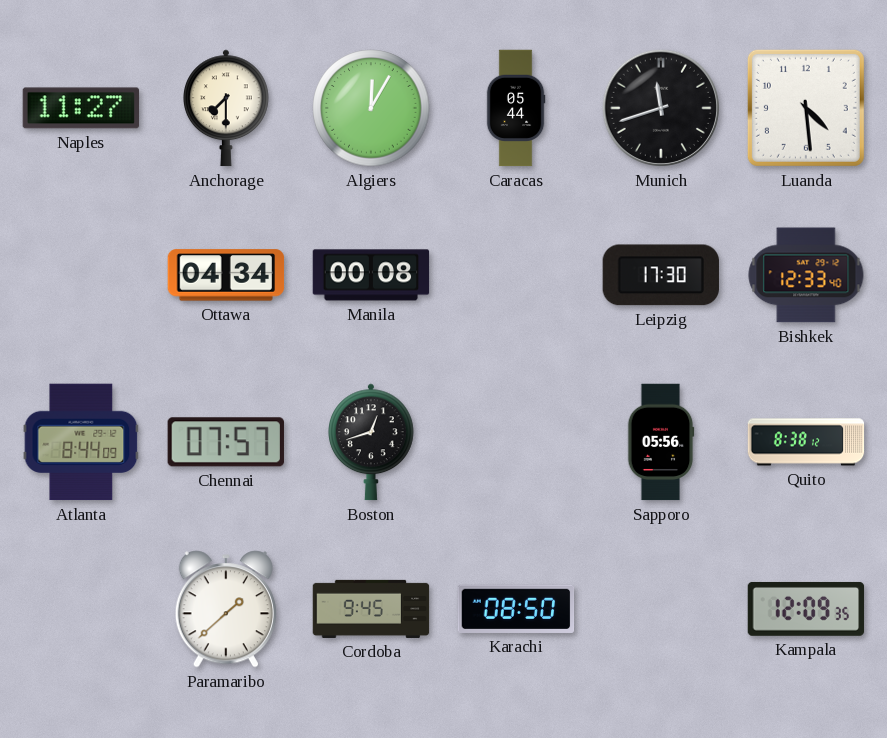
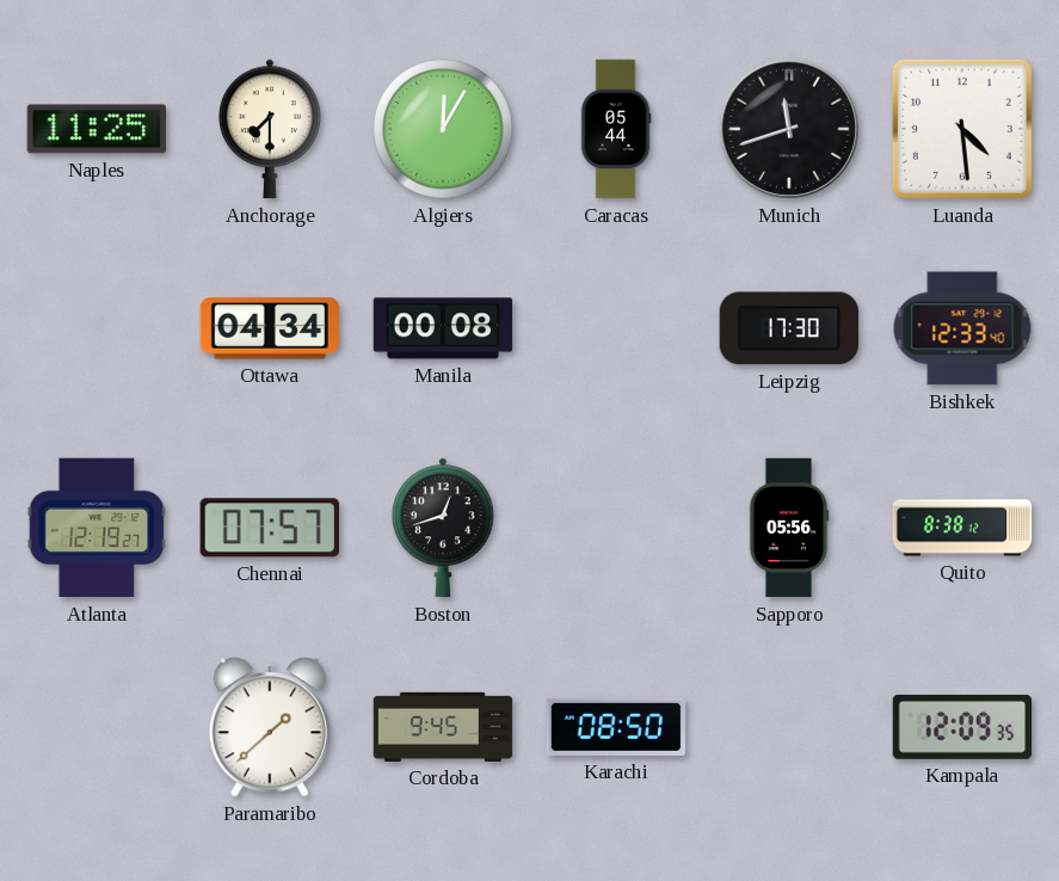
Naples: 11:27 -> 11:25
Atlanta: 8:44 -> 12:19
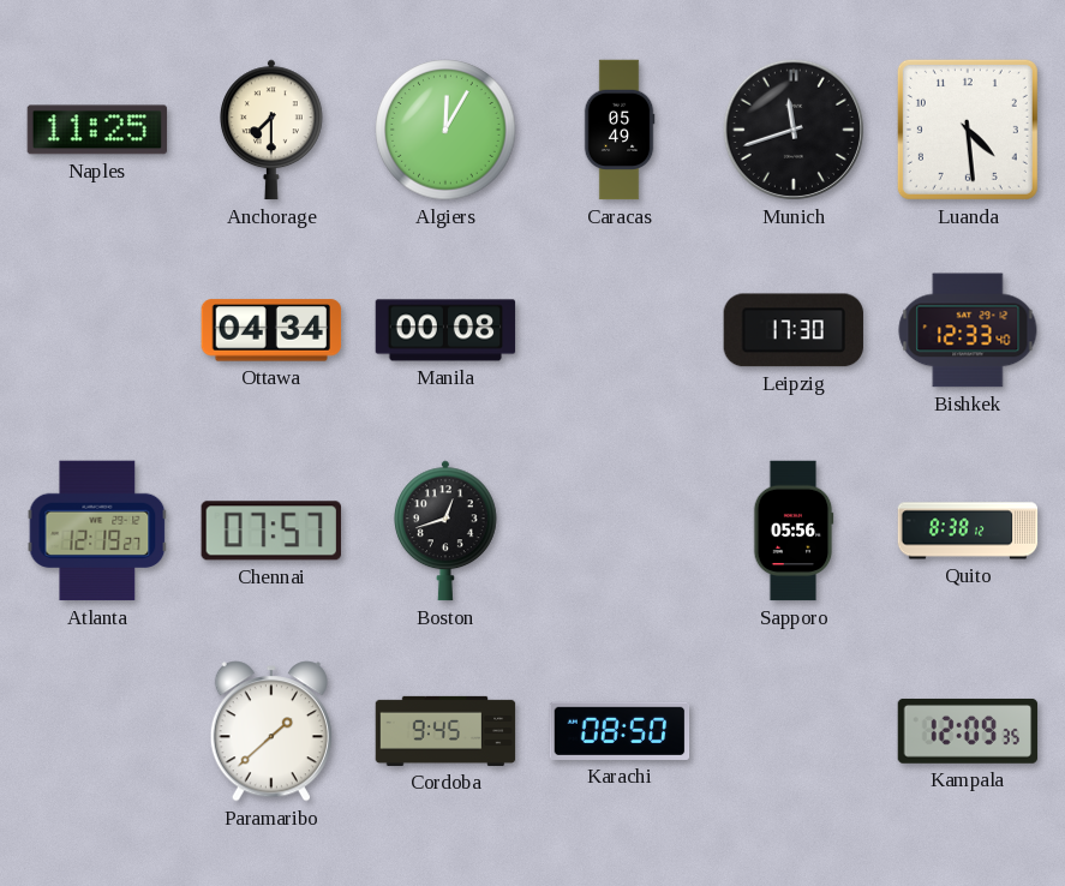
Caracas: 05:44 -> 05:49
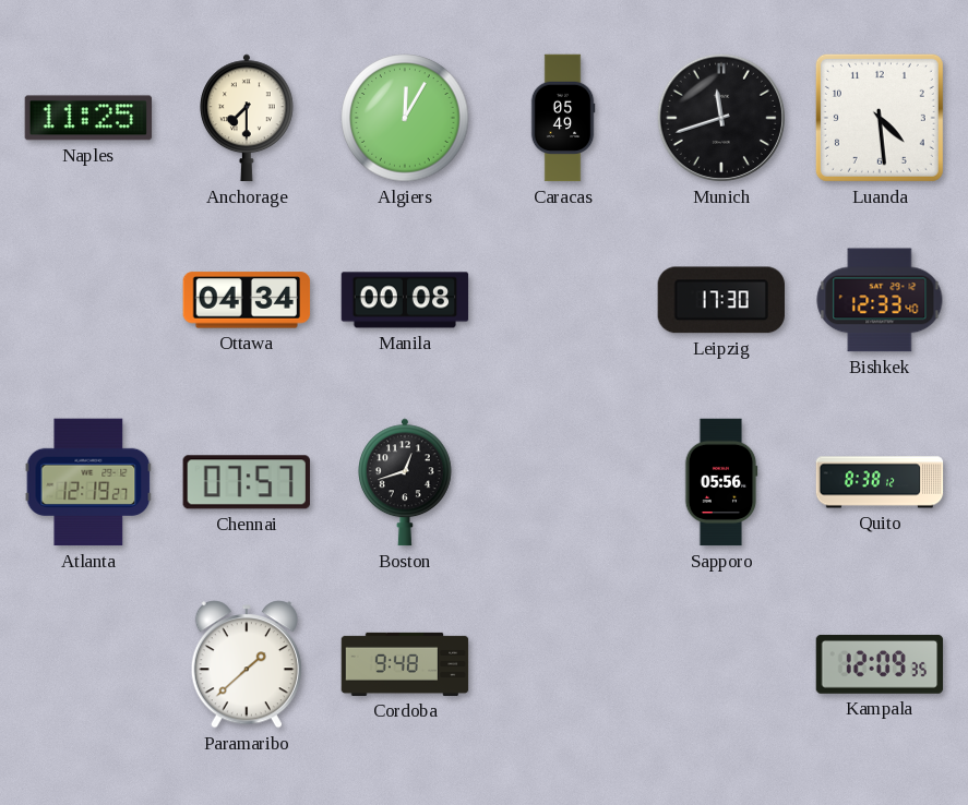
Cordoba: 9:45 -> 9:48
Karachi: 08:50 -> none
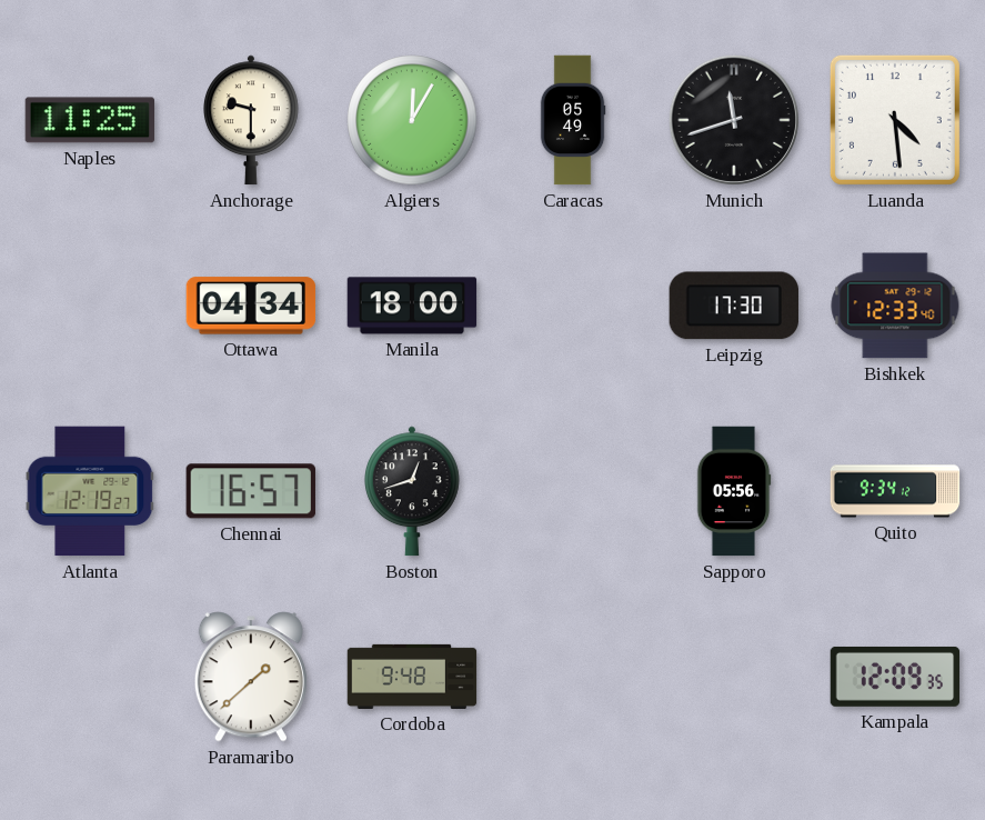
Anchorage: 7:30 -> 9:30
Manila: 00:08 -> 18:00
Chennai: 07:57 -> 16:57
Quito: 8:38 -> 9:34
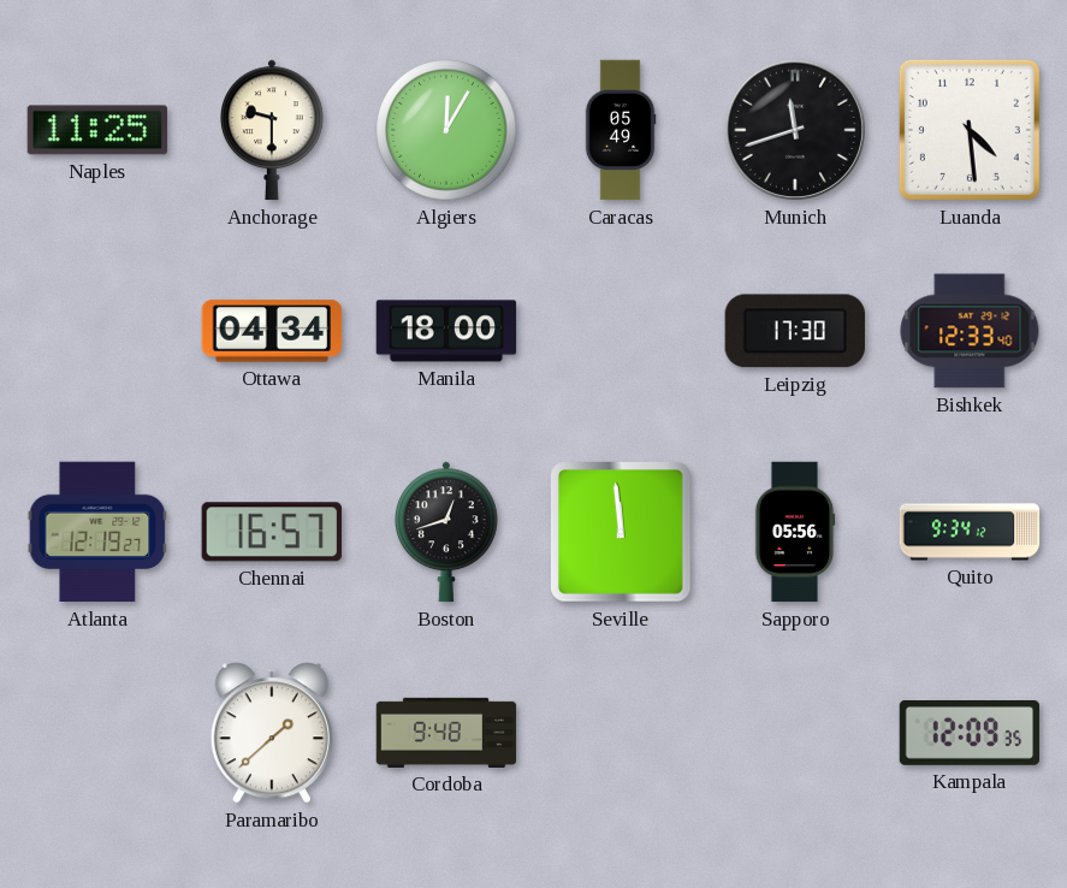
Seville: none -> 11:59
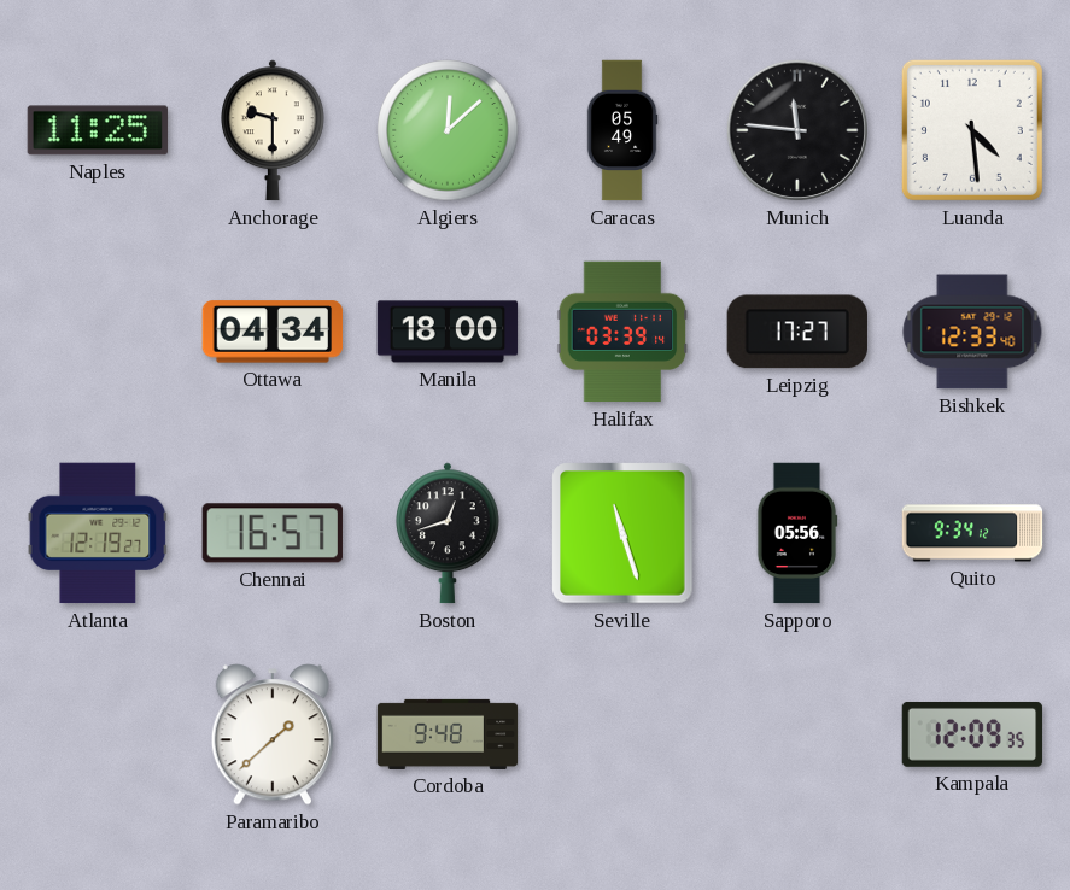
Algiers: 12:05 -> 12:08
Munich: 11:42 -> 11:46
Halifax: none -> 03:39
Leipzig: 17:30 -> 17:27
Seville: 11:59 -> 11:27
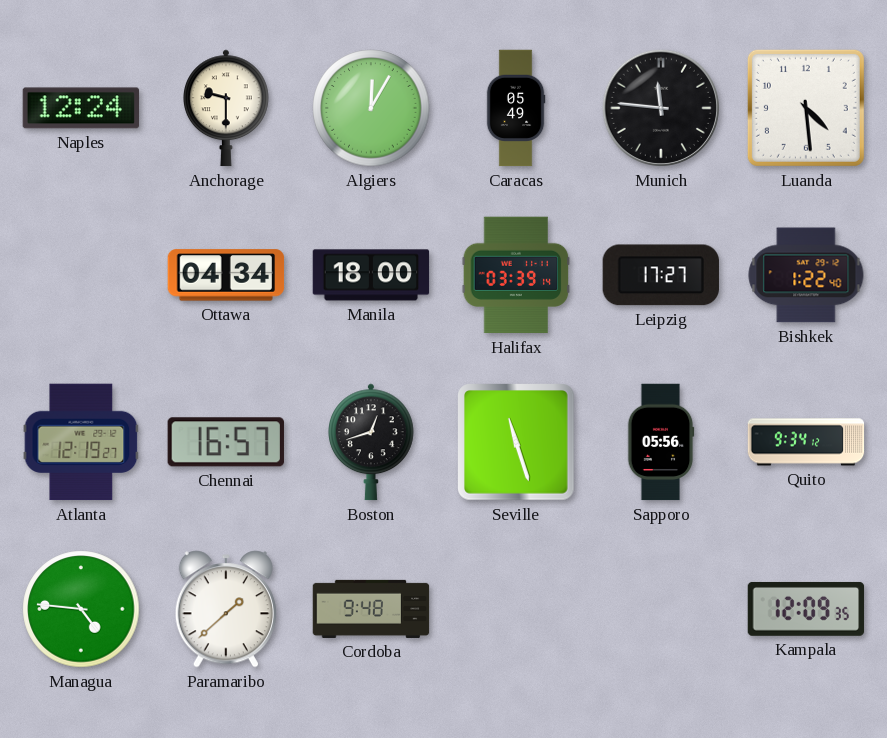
Naples: 11:25 -> 12:24
Algiers: 12:08 -> 12:05
Bishkek: 12:33 -> 1:22
Managua: none -> 4:46
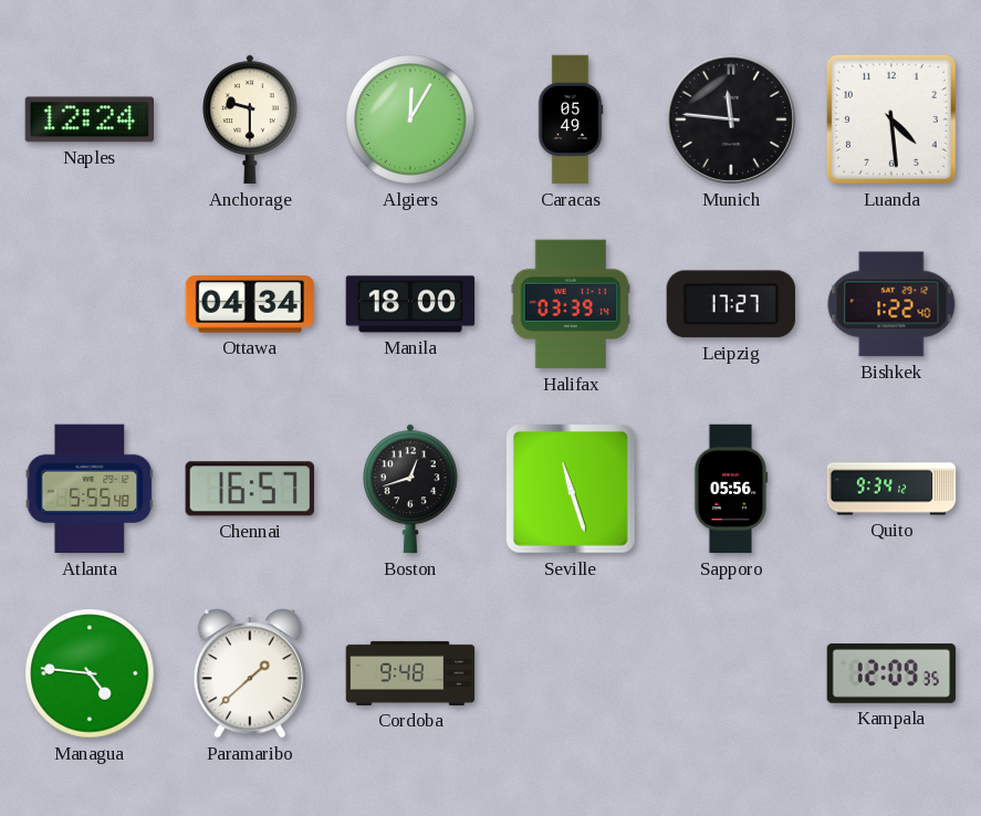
Atlanta: 12:19 -> 5:55
